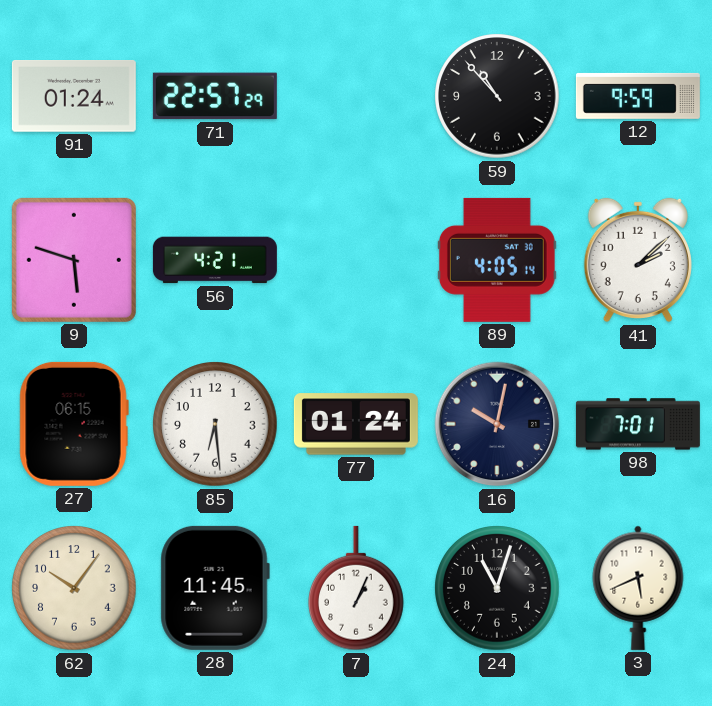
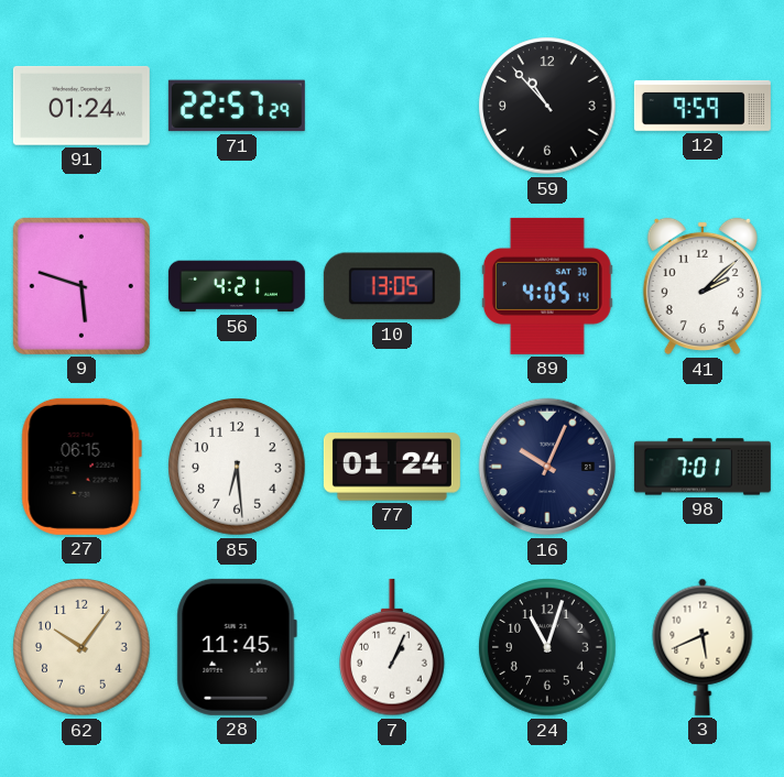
10: none -> 13:05
16: 10:02 -> 10:04
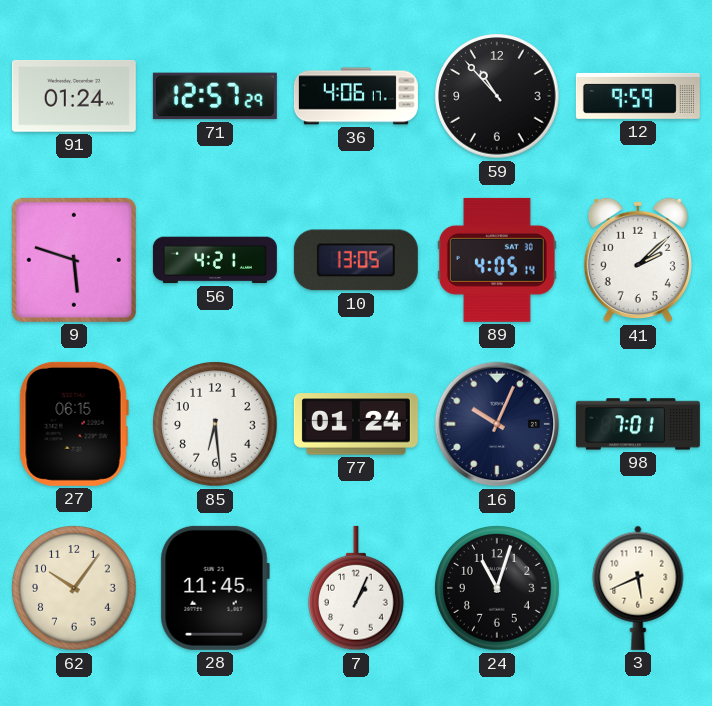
71: 22:57 -> 12:57
36: none -> 4:06
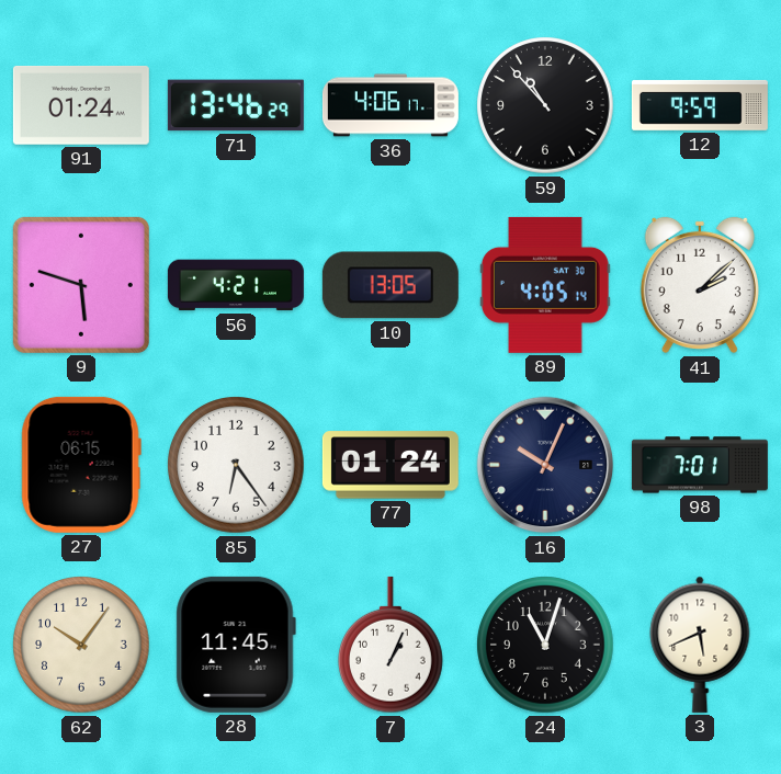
71: 12:57 -> 13:46
85: 6:29 -> 6:24
